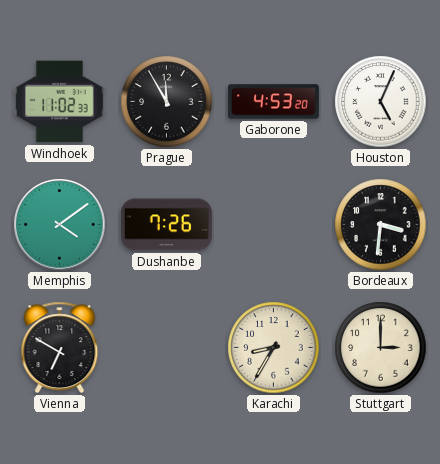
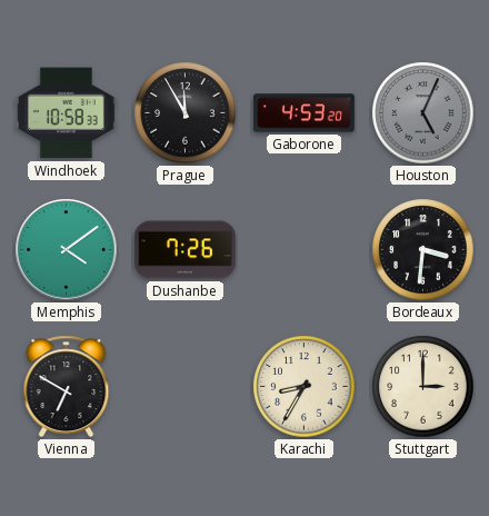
Windhoek: 11:02 -> 10:58
Houston dial: white -> grey
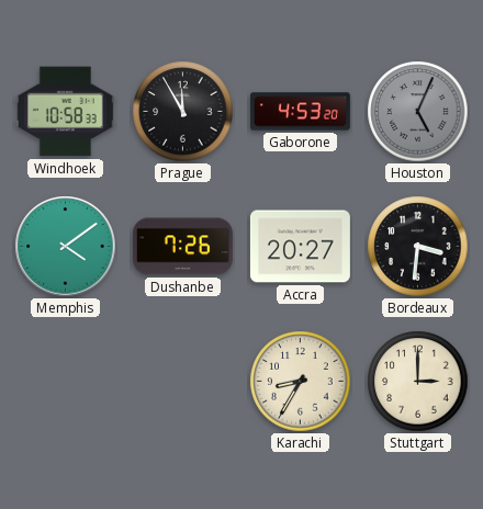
Accra: none -> 20:27
Vienna: 6:50 -> none
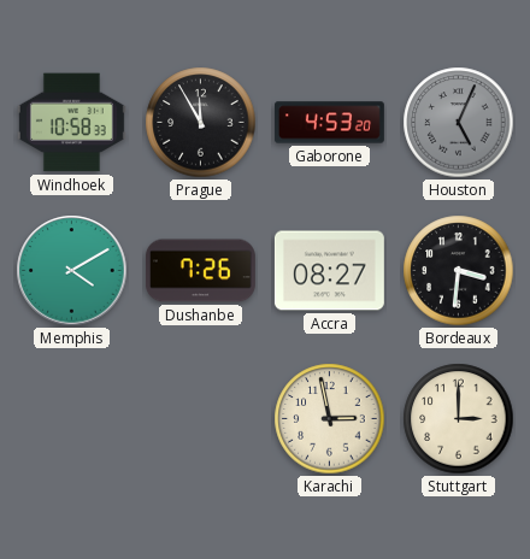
Memphis: 4:09 -> 4:10
Accra: 20:27 -> 08:27
Karachi: 8:35 -> 2:58
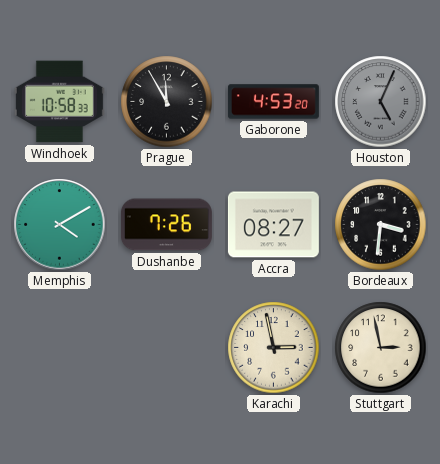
Stuttgart: 3:00 -> 2:58
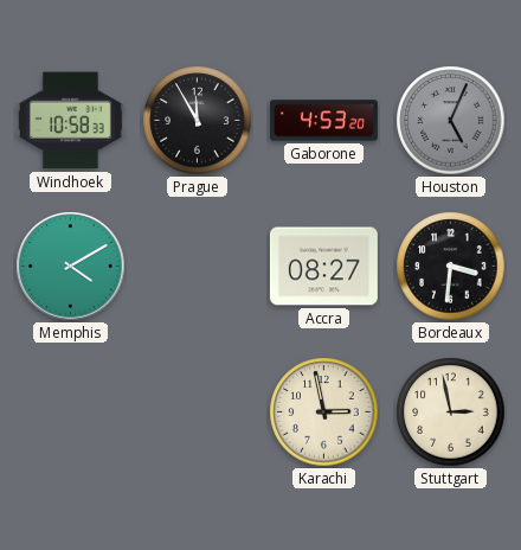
Dushanbe: 7:26 -> none
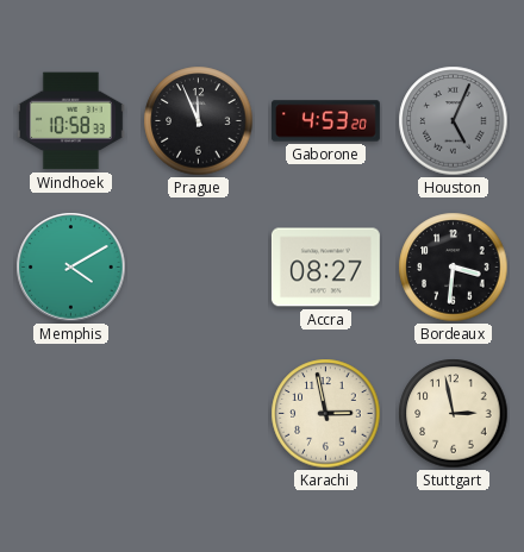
Prague: 11:55 -> 11:56
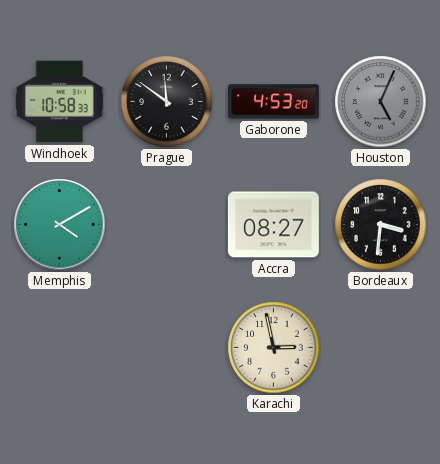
Prague: 11:56 -> 11:51
Stuttgart: 2:58 -> none
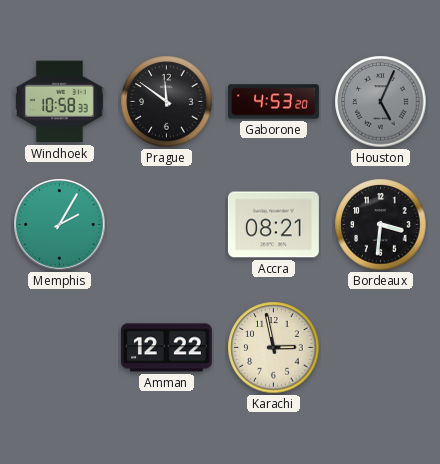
Memphis: 4:10 -> 2:05
Accra: 08:27 -> 08:21
Amman: none -> 12:22
